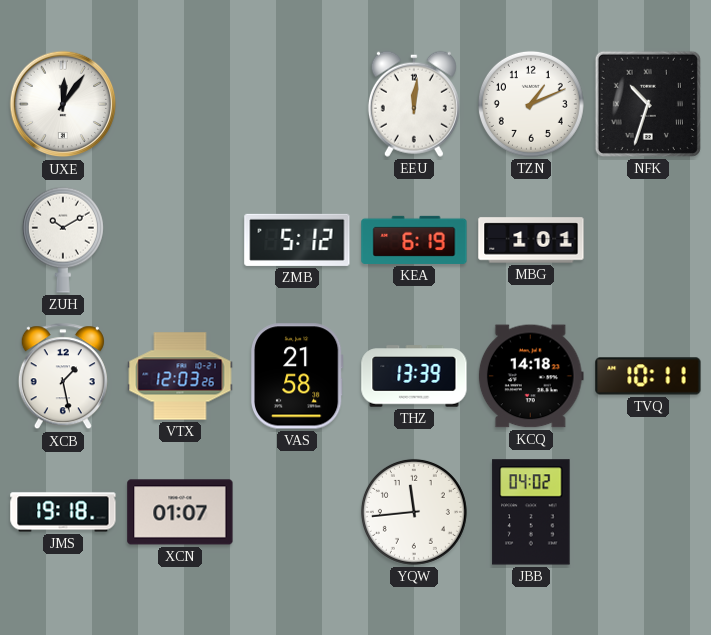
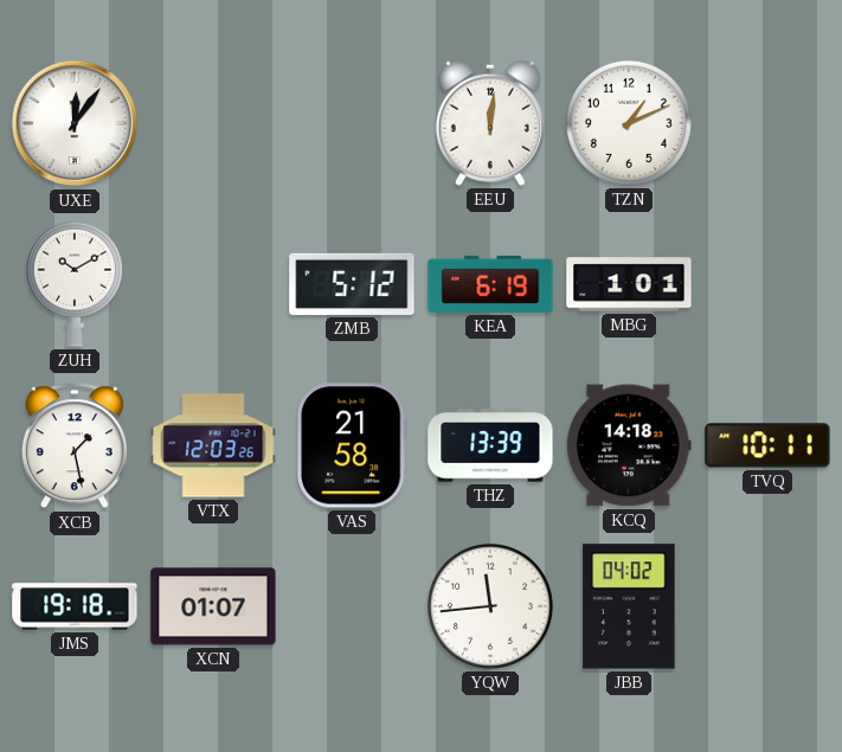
NFK: 10:33 -> none
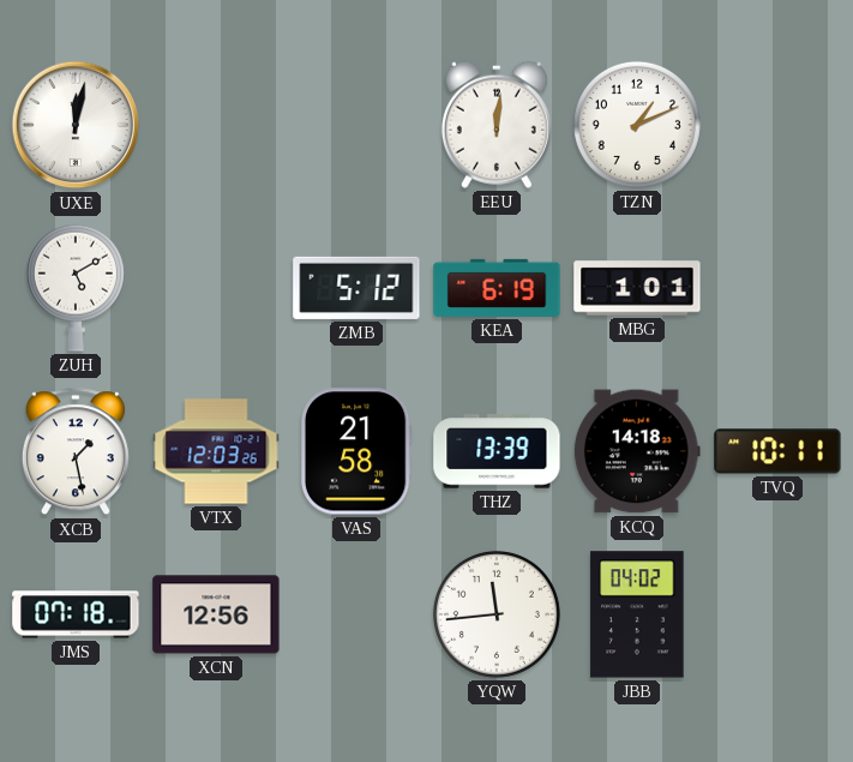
UXE: 12:06 -> 12:02
ZUH: 10:10 -> 5:10
JMS: 19:18 -> 07:18
XCN: 01:07 -> 12:56
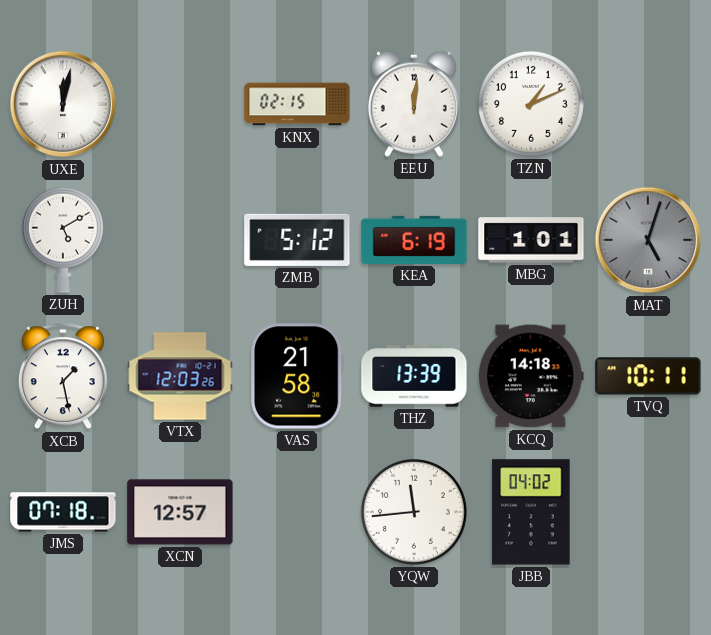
KNX: none -> 02:15
MAT: none -> 5:03
XCN: 12:56 -> 12:57
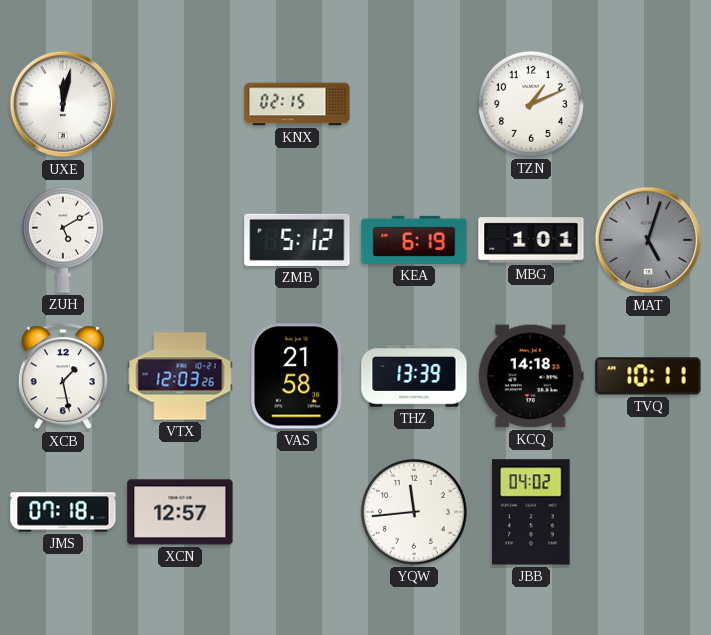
EEU: 12:01 -> none
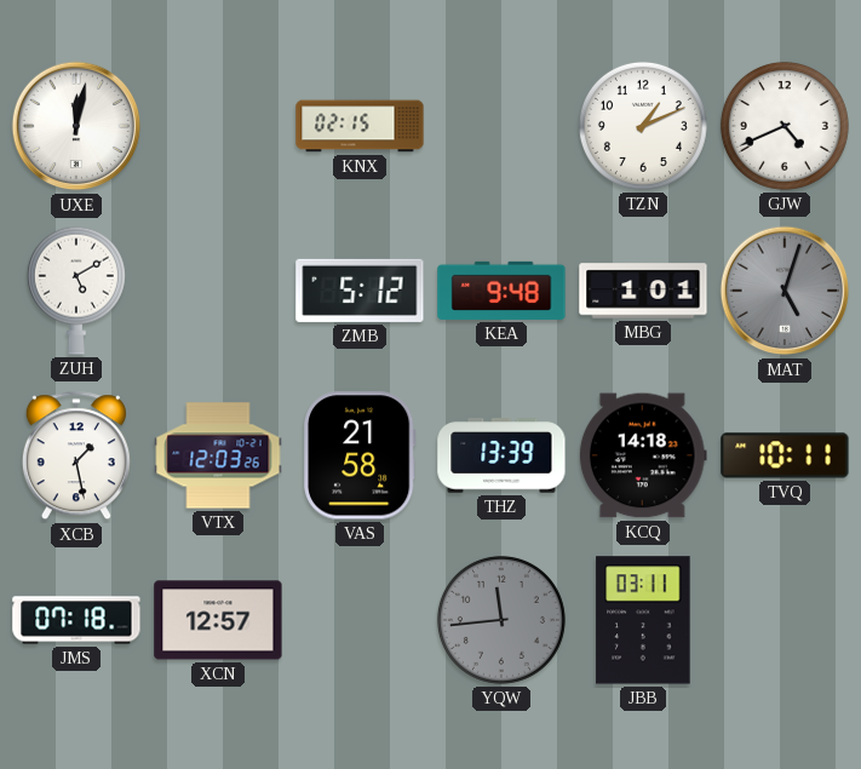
GJW: none -> 4:41
KEA: 6:19 -> 9:48
YQW dial: white -> grey
JBB: 04:02 -> 03:11
